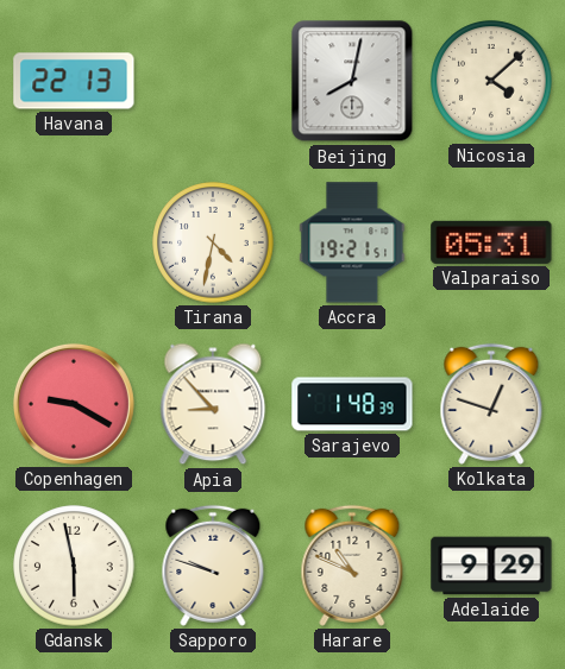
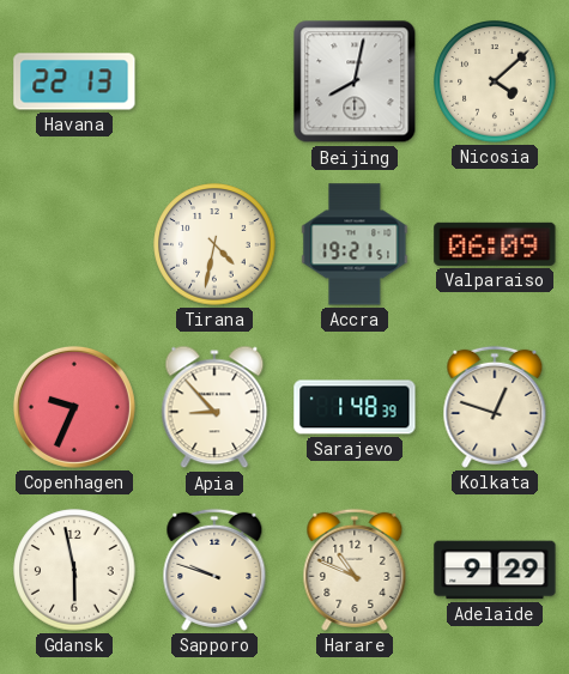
Valparaiso: 05:31 -> 06:09
Copenhagen: 9:20 -> 9:34
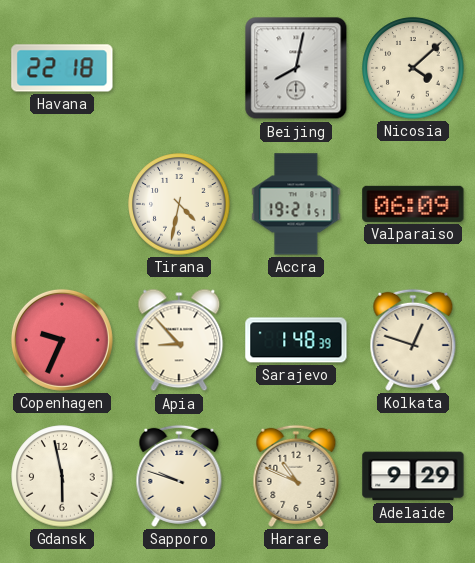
Havana: 22:13 -> 22:18
